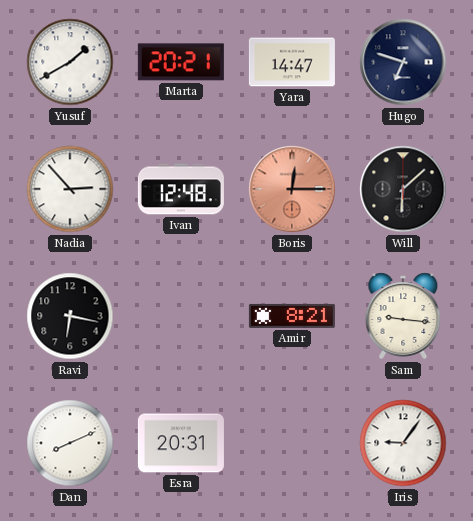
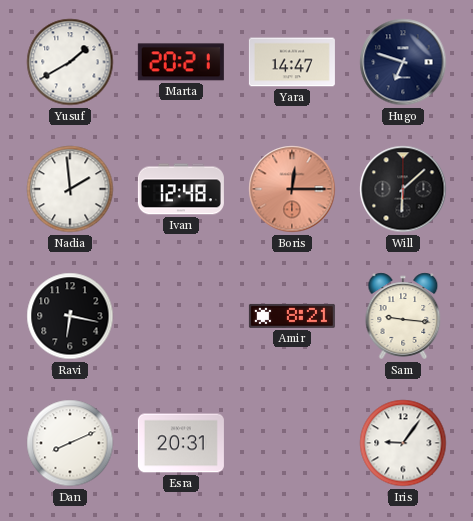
Nadia: 2:53 -> 1:59
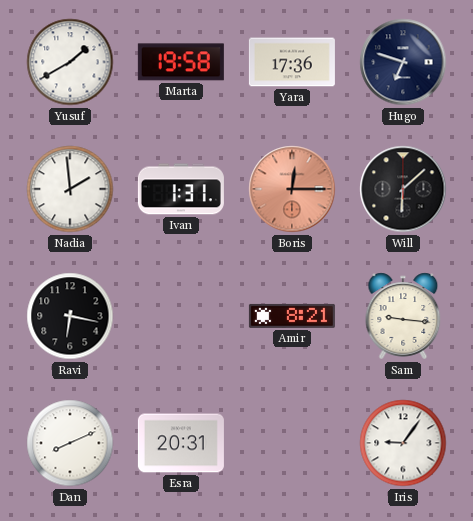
Marta: 20:21 -> 19:58
Yara: 14:47 -> 17:36
Ivan: 12:48 -> 1:31
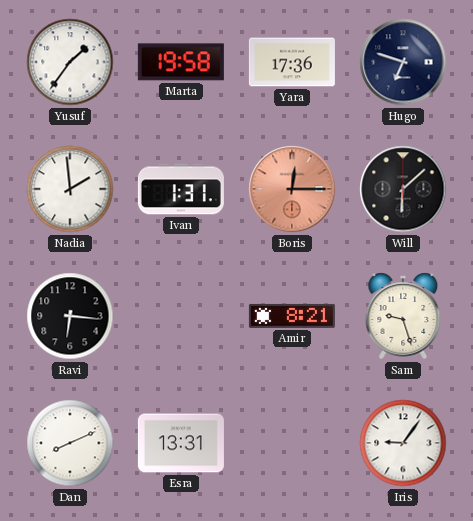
Yusuf: 1:40 -> 1:36
Ravi: 6:17 -> 6:16
Sam: 9:16 -> 9:27
Esra: 20:31 -> 13:31
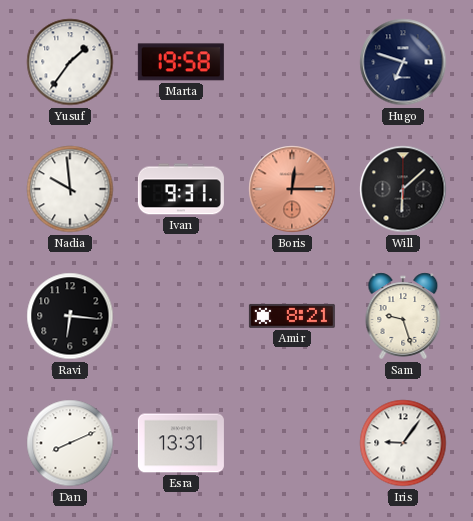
Yara: 17:36 -> none
Nadia: 1:59 -> 9:59
Ivan: 1:31 -> 9:31
